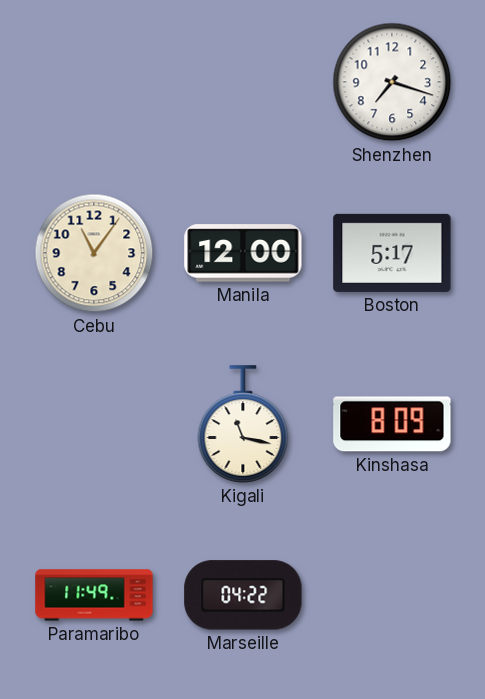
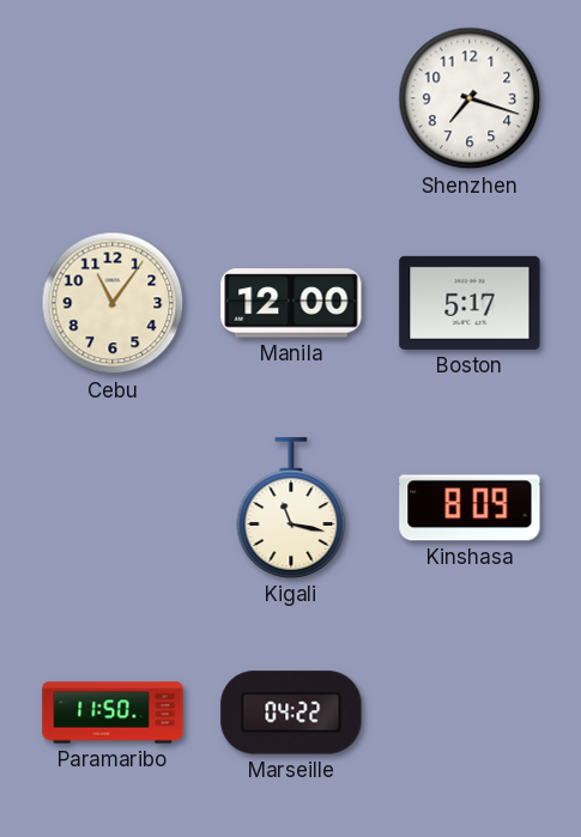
Paramaribo: 11:49 -> 11:50
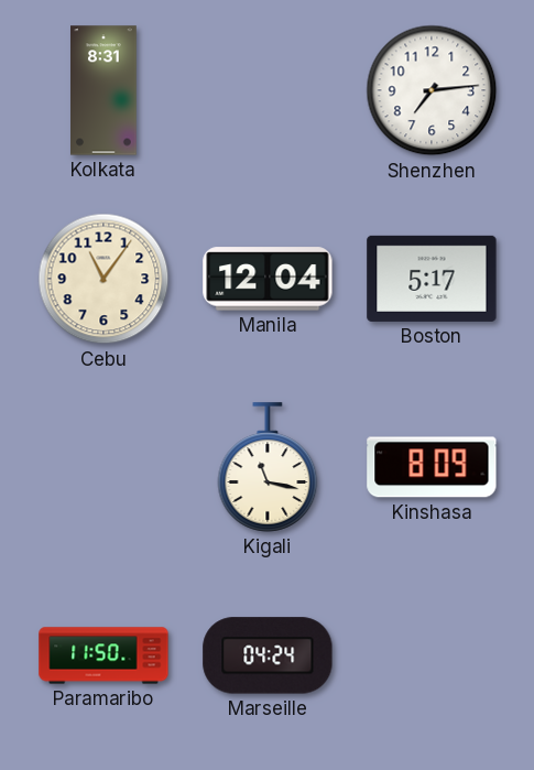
Kolkata: none -> 8:31
Shenzhen: 7:18 -> 7:14
Manila: 12:00 -> 12:04
Marseille: 04:22 -> 04:24
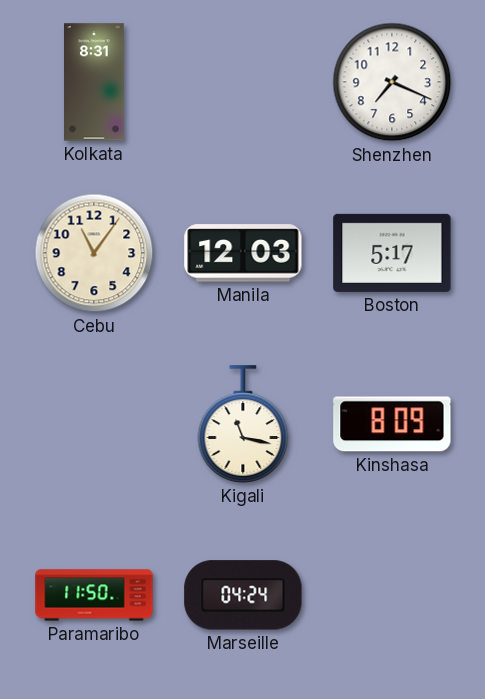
Shenzhen: 7:14 -> 7:19
Manila: 12:04 -> 12:03
